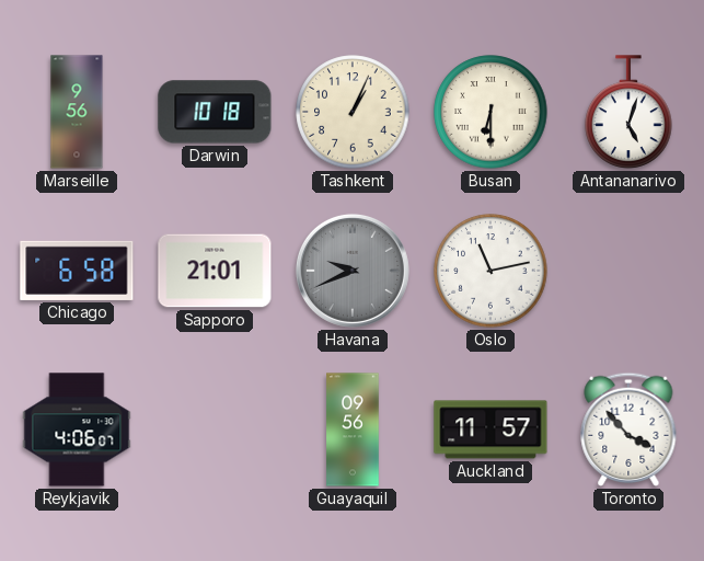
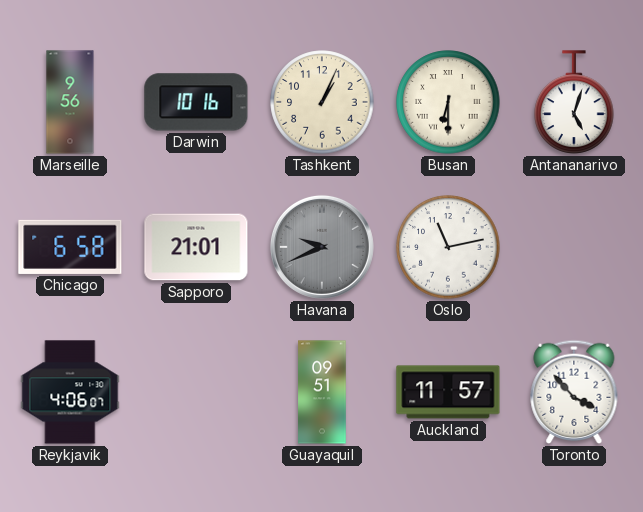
Darwin: 10:18 -> 10:16
Guayaquil: 09:56 -> 09:51
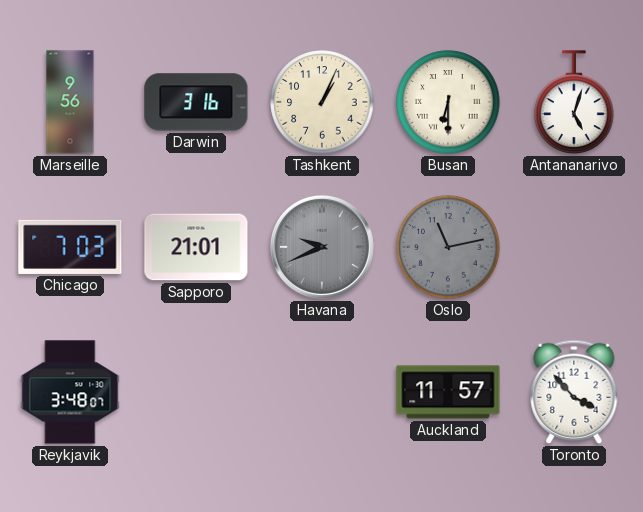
Darwin: 10:16 -> 3:16
Chicago: 6:58 -> 7:03
Oslo dial: white -> grey
Reykjavik: 4:06 -> 3:48
Guayaquil: 09:51 -> none
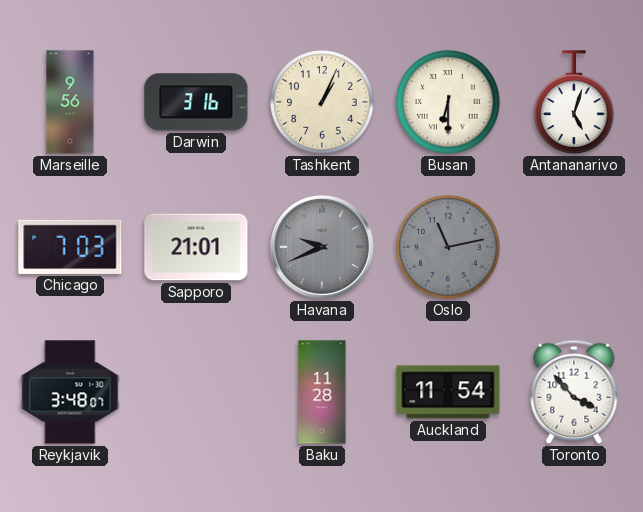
Baku: none -> 11:28
Auckland: 11:57 -> 11:54
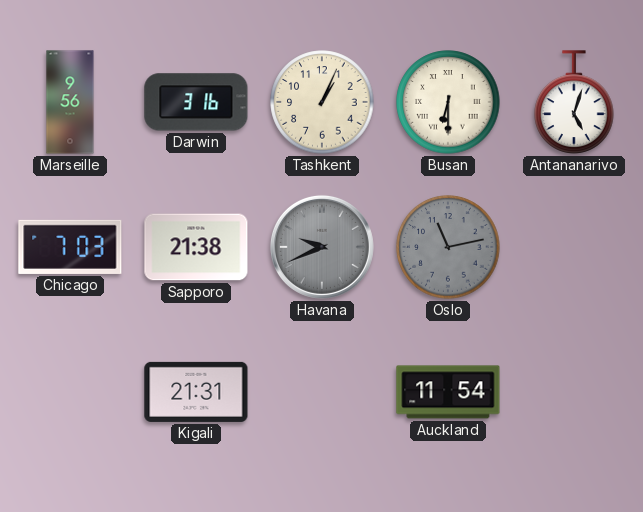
Sapporo: 21:01 -> 21:38
Reykjavik: 3:48 -> none
Kigali: none -> 21:31
Baku: 11:28 -> none
Toronto: 3:53 -> none
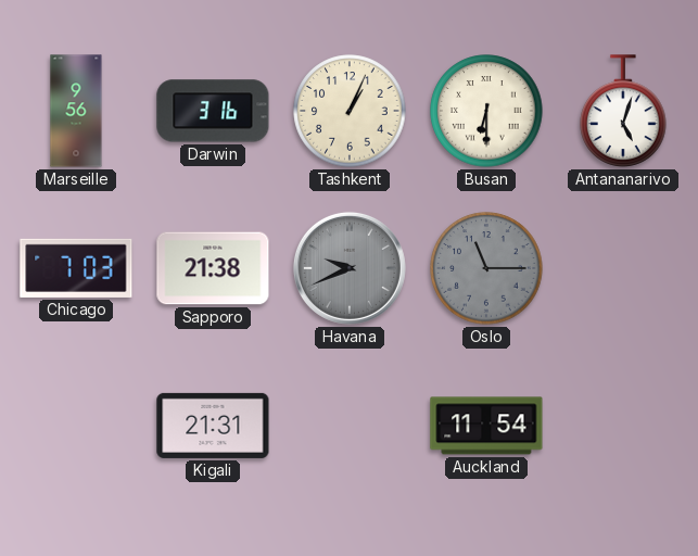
Oslo: 11:13 -> 11:15
